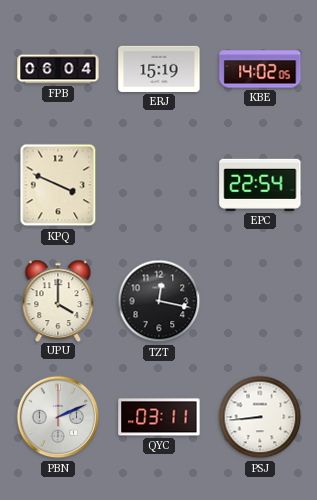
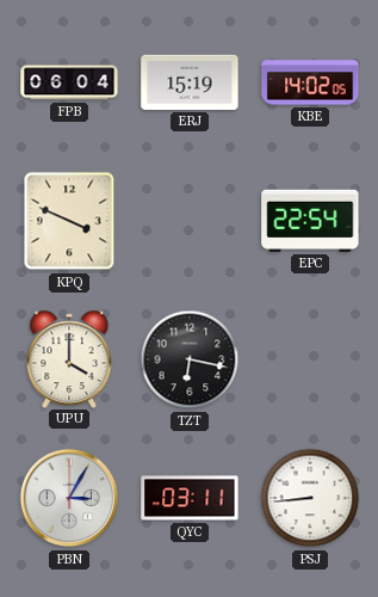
TZT: 12:17 -> 6:17
PBN: 2:11 -> 3:05
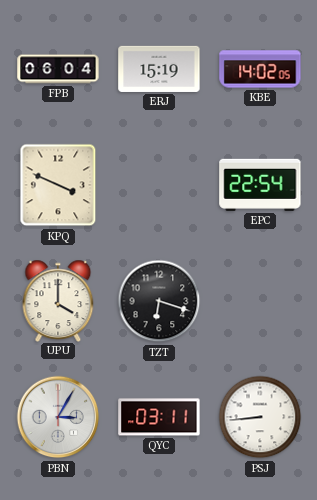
TZT: 6:17 -> 6:18
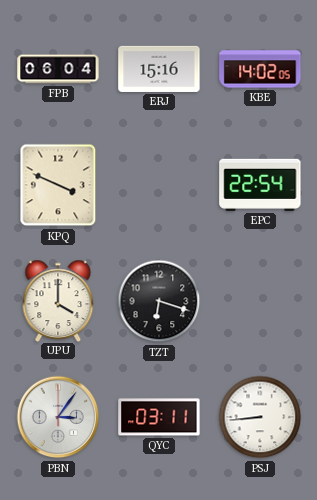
ERJ: 15:19 -> 15:16
PBN: 3:05 -> 3:06
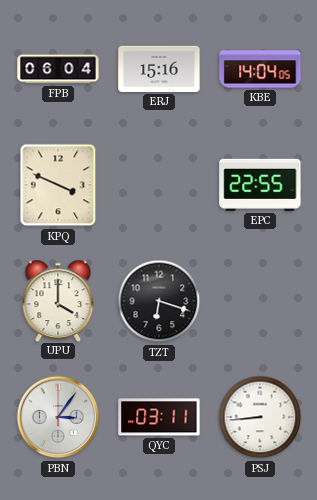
KBE: 14:02 -> 14:04
EPC: 22:54 -> 22:55
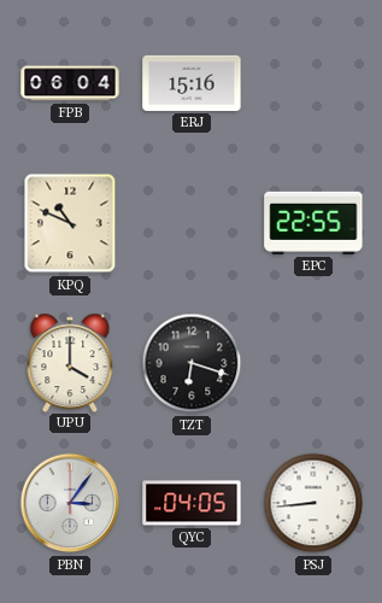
KBE: 14:04 -> none
KPQ: 3:49 -> 10:49
QYC: 03:11 -> 04:05
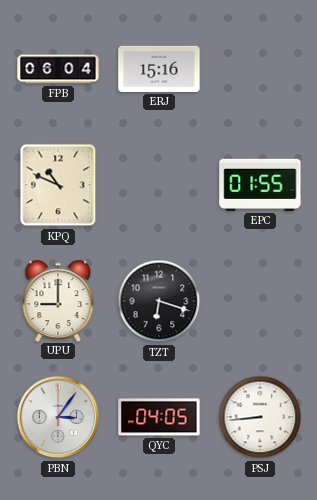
EPC: 22:55 -> 01:55
UPU: 4:00 -> 9:00
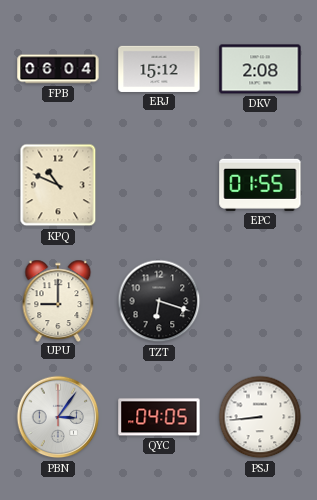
ERJ: 15:16 -> 15:12
DKV: none -> 2:08
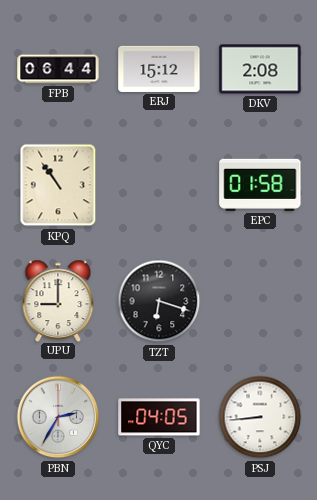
FPB: 06:04 -> 06:44
KPQ: 10:49 -> 10:54
EPC: 01:55 -> 01:58
PBN: 3:06 -> 2:35
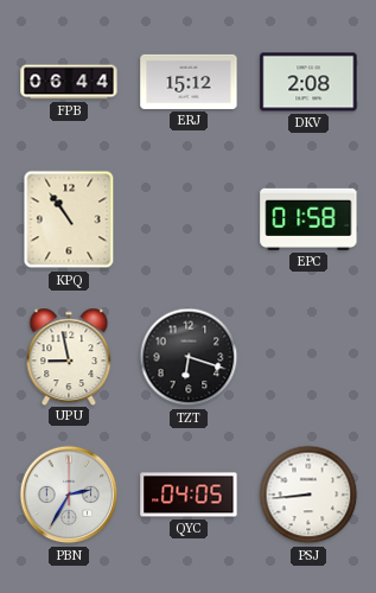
UPU: 9:00 -> 8:58
